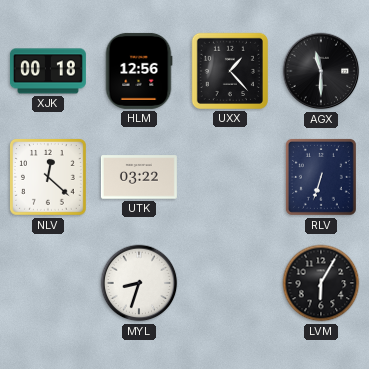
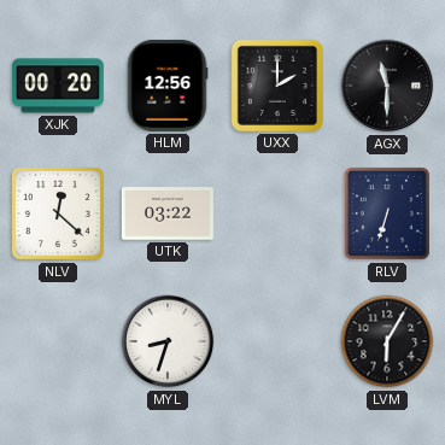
XJK: 00:18 -> 00:20
UXX: 1:23 -> 2:00
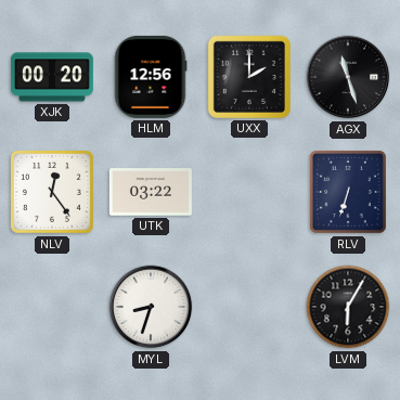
AGX: 11:30 -> 11:27
NLV: 12:22 -> 12:24
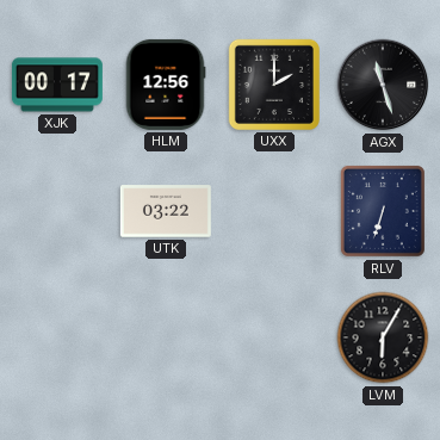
XJK: 00:20 -> 00:17
NLV: 12:24 -> none
MYL: 8:33 -> none
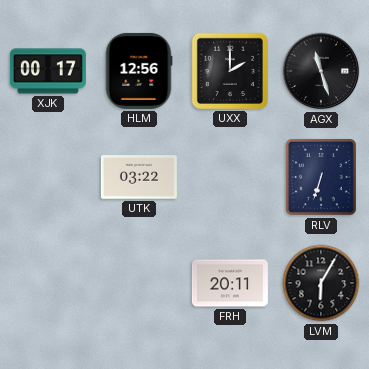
FRH: none -> 20:11
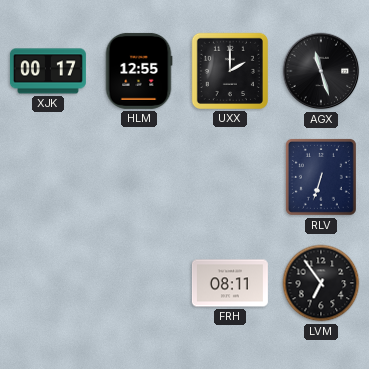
HLM: 12:56 -> 12:55
UTK: 03:22 -> none
FRH: 20:11 -> 08:11
LVM: 6:05 -> 6:54
